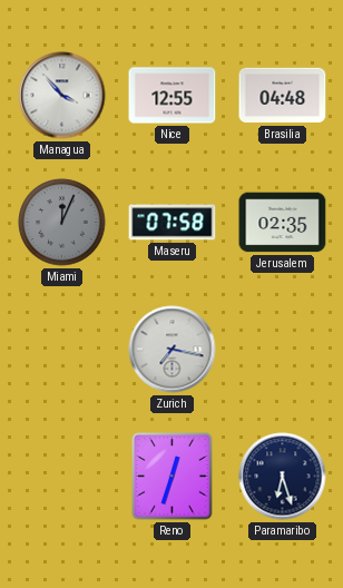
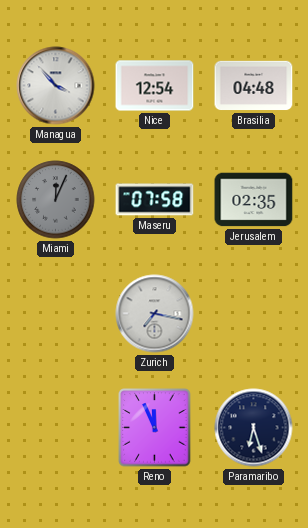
Nice: 12:55 -> 12:54
Reno: 12:33 -> 11:56
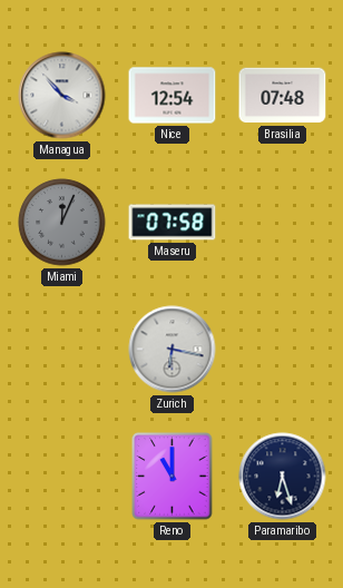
Brasilia: 04:48 -> 07:48
Jerusalem: 02:35 -> none
Zurich: 7:17 -> 6:17
Reno: 11:56 -> 11:00
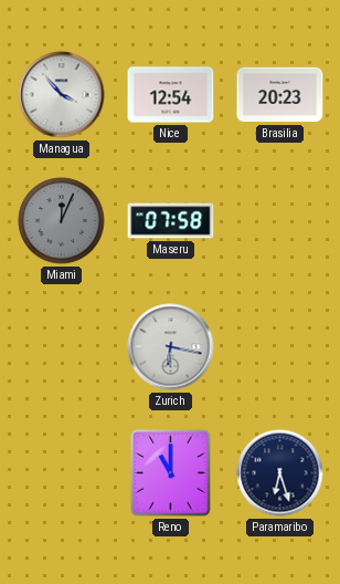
Brasilia: 07:48 -> 20:23
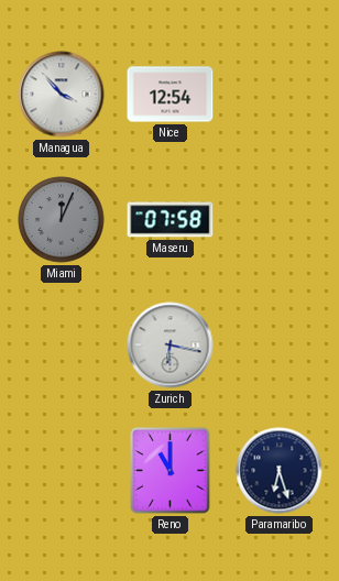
Brasilia: 20:23 -> none
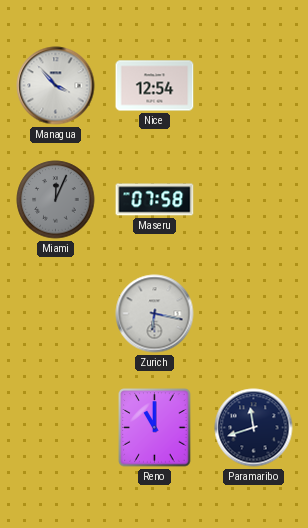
Paramaribo: 6:27 -> 11:42
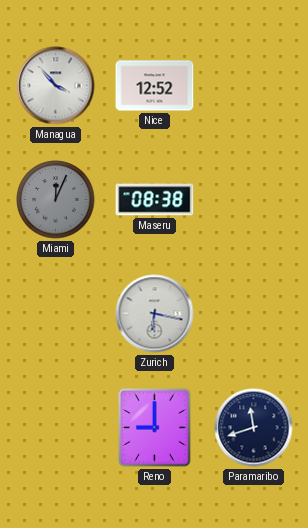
Nice: 12:54 -> 12:52
Maseru: 07:58 -> 08:38
Reno: 11:00 -> 9:00
